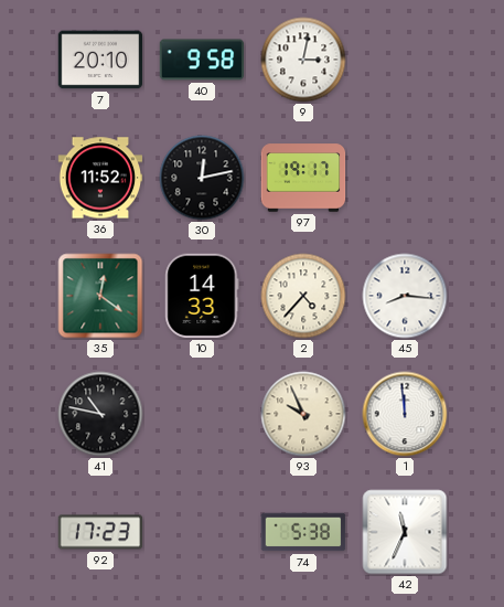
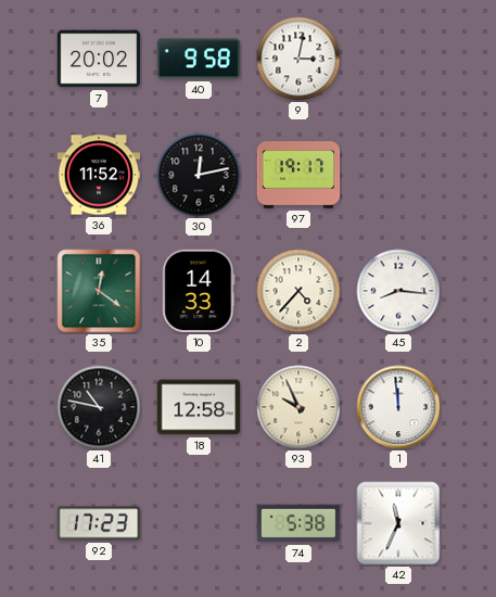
7: 20:10 -> 20:02
18: none -> 12:58
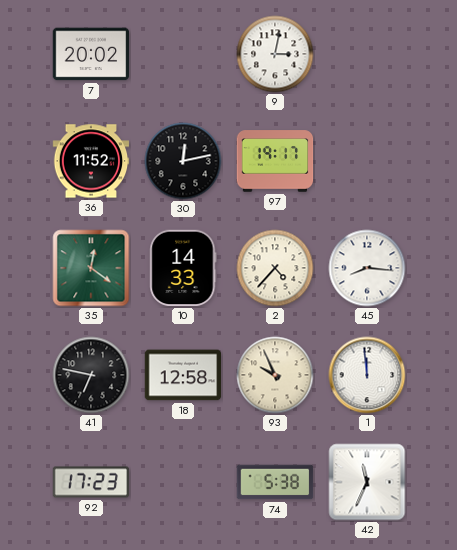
40: 9:58 -> none
41: 10:47 -> 6:47
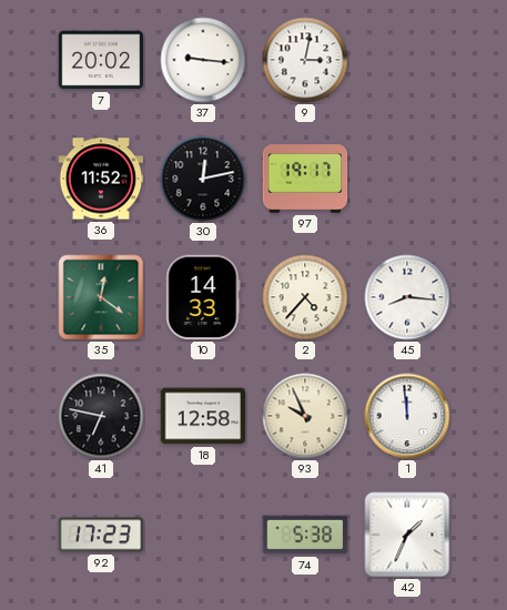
37: none -> 9:16
42: 11:34 -> 1:34
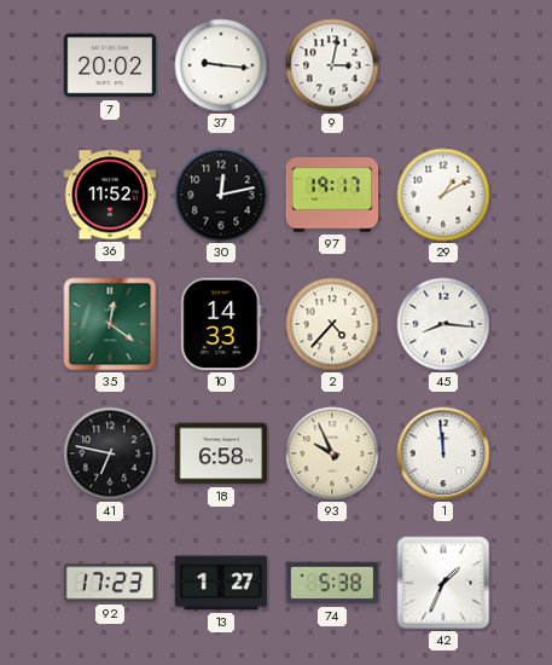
29: none -> 1:10
18: 12:58 -> 6:58
13: none -> 1:27
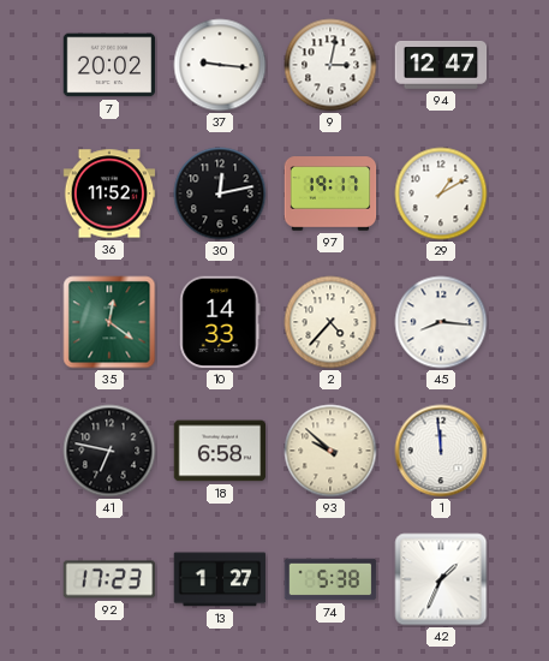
94: none -> 12:47
93: 9:56 -> 9:52
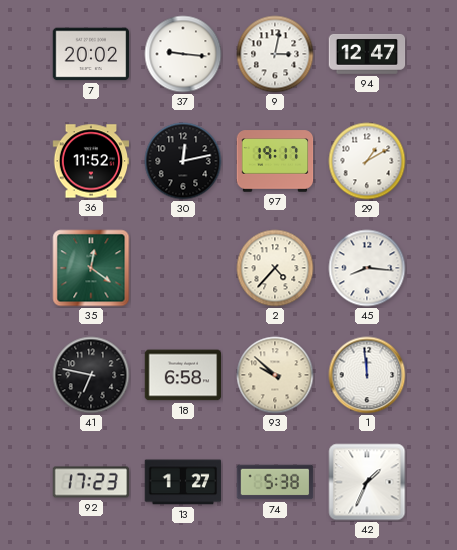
10: 14:33 -> none
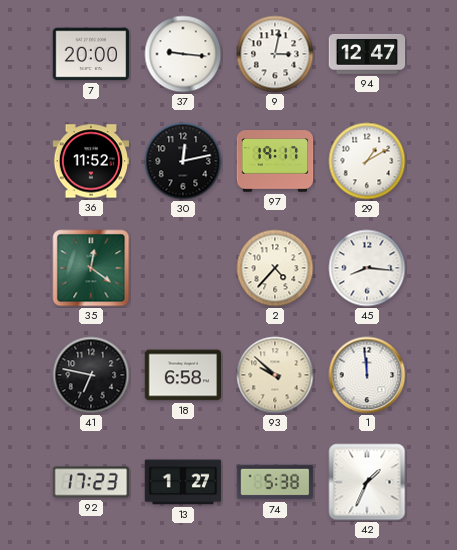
7: 20:02 -> 20:00
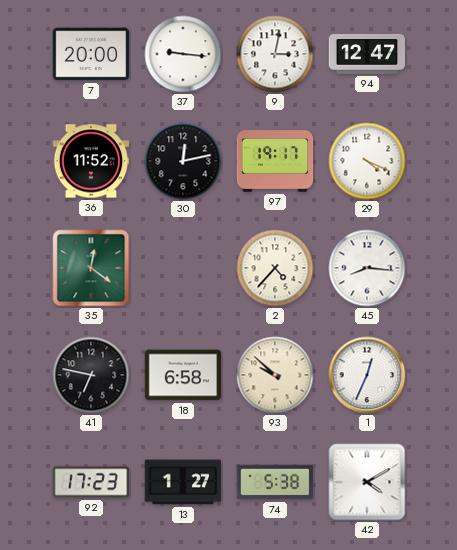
29: 1:10 -> 4:19
1: 11:59 -> 12:34
42: 1:34 -> 4:10
